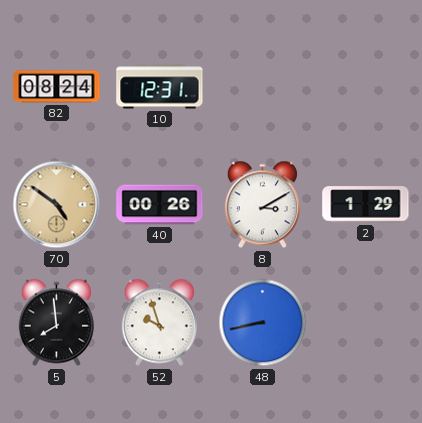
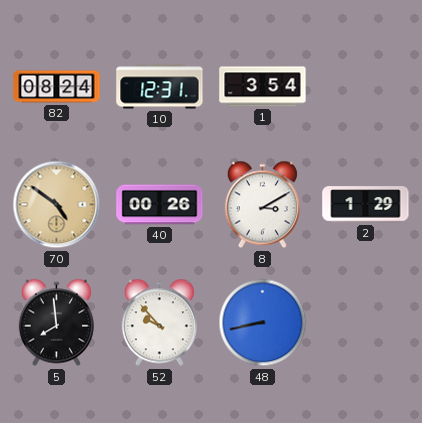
1: none -> 3:54
52: 9:57 -> 9:53
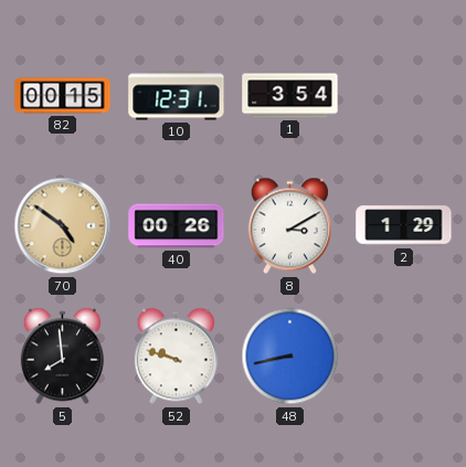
82: 08:24 -> 00:15
52: 9:53 -> 9:48
